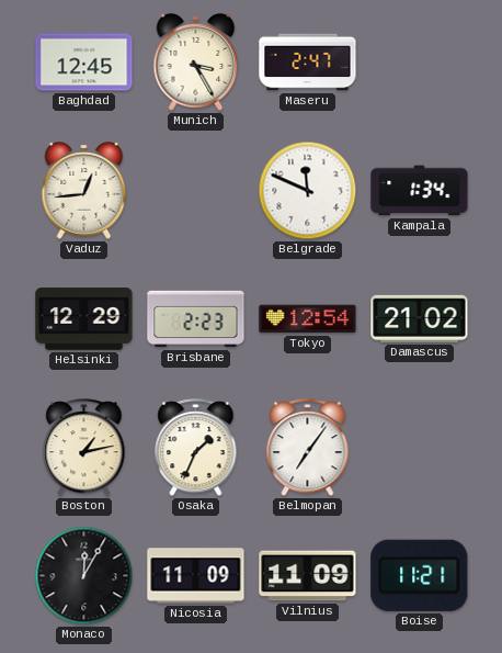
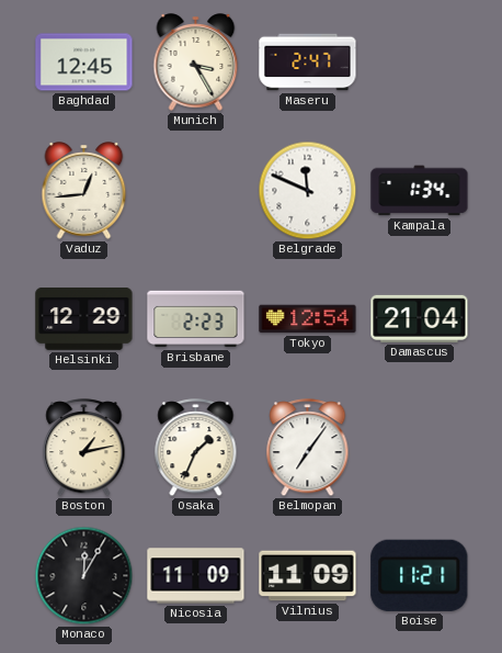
Damascus: 21:02 -> 21:04
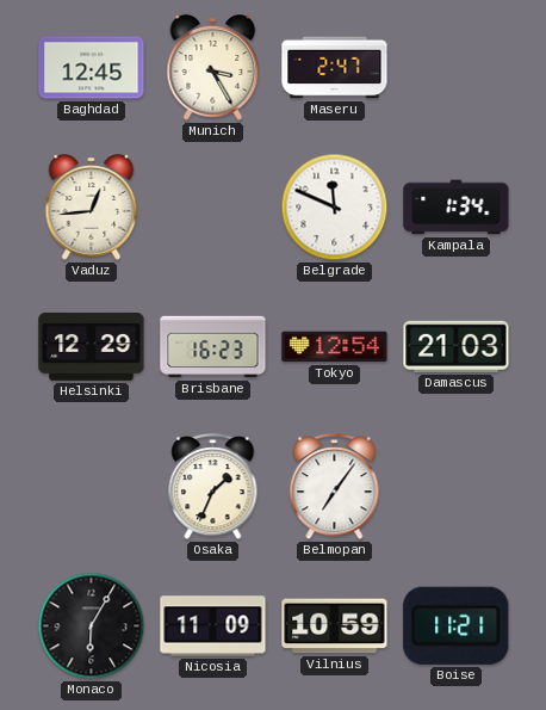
Brisbane: 2:23 -> 16:23
Damascus: 21:04 -> 21:03
Boston: 1:13 -> none
Monaco: 12:05 -> 6:05
Vilnius: 11:09 -> 10:59
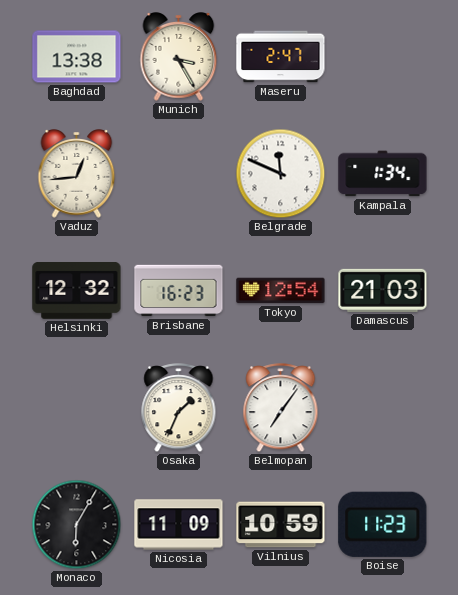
Baghdad: 12:45 -> 13:38
Helsinki: 12:29 -> 12:32
Boise: 11:21 -> 11:23
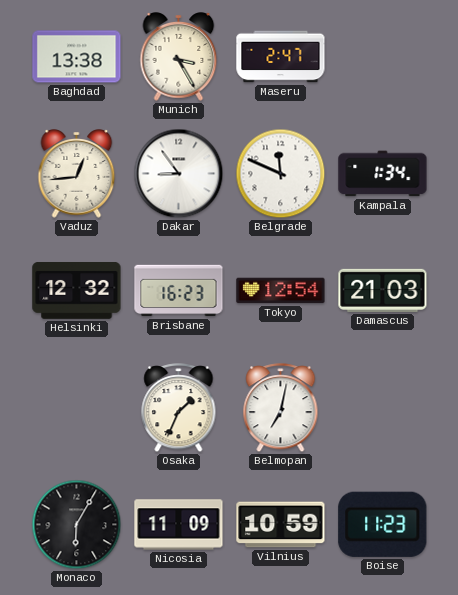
Dakar: none -> 8:54
Belmopan: 7:06 -> 7:02
